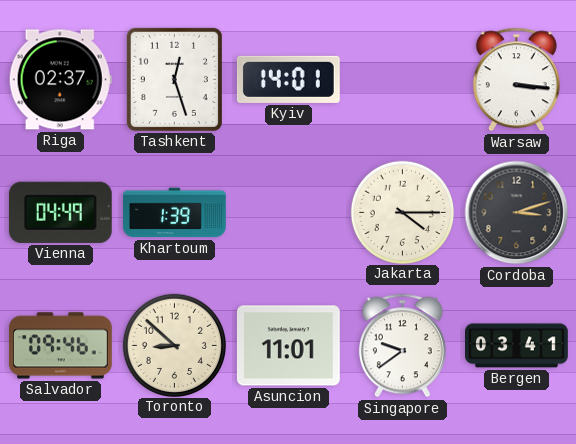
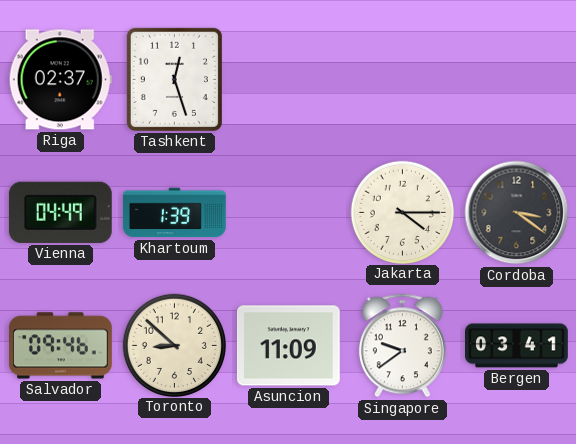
Kyiv: 14:01 -> none
Warsaw: 3:16 -> none
Cordoba: 3:12 -> 3:21
Asuncion: 11:01 -> 11:09
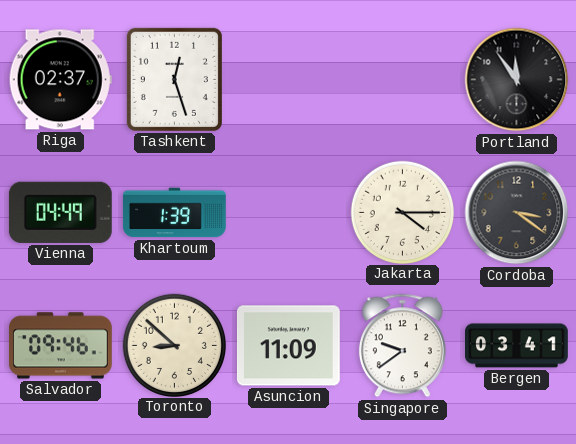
Portland: none -> 11:54
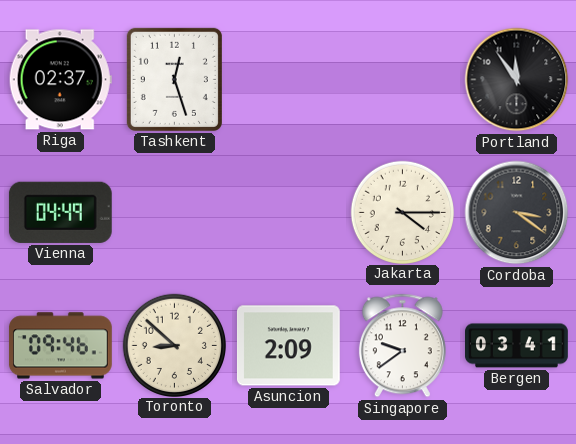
Khartoum: 1:39 -> none
Asuncion: 11:09 -> 2:09
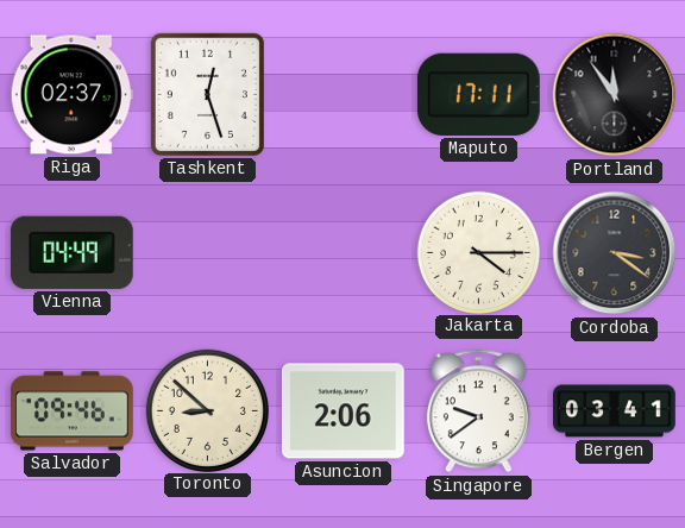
Maputo: none -> 17:11
Asuncion: 2:09 -> 2:06
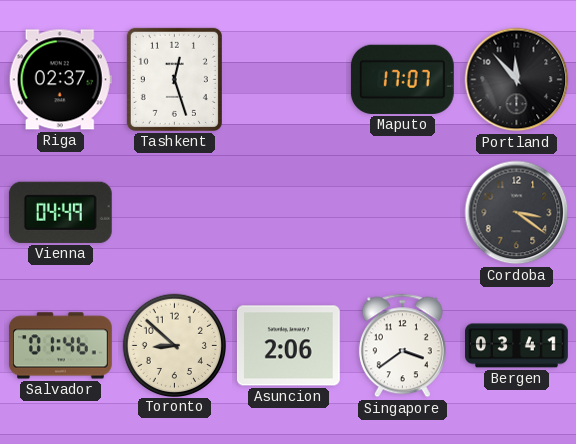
Maputo: 17:11 -> 17:07
Portland: 11:54 -> 11:53
Jakarta: 4:15 -> none
Salvador: 09:46 -> 01:46
Singapore: 9:39 -> 3:39
